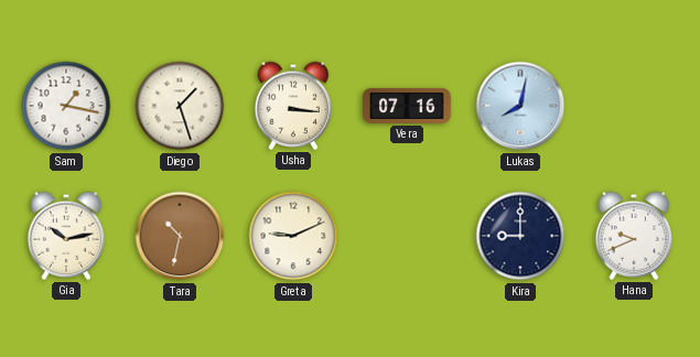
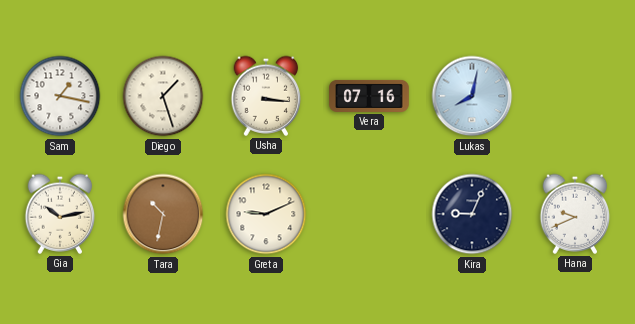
Kira: 9:00 -> 9:04
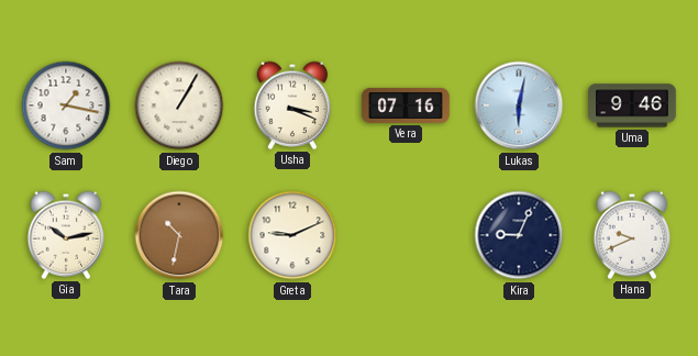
Diego: 1:27 -> 1:05
Usha: 3:16 -> 3:19
Lukas: 8:02 -> 6:02
Uma: none -> 9:46
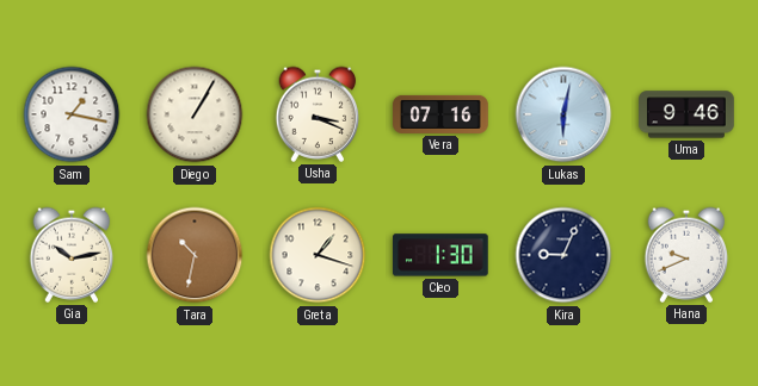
Greta: 9:11 -> 1:18
Cleo: none -> 1:30
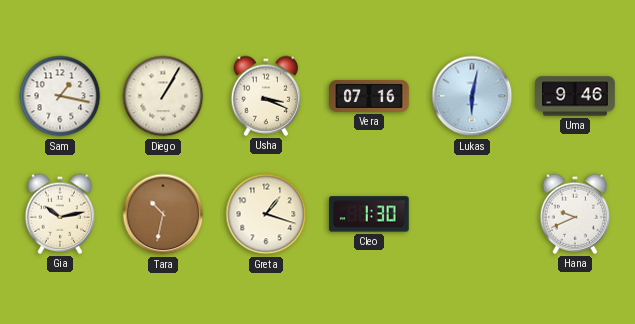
Kira: 9:04 -> none
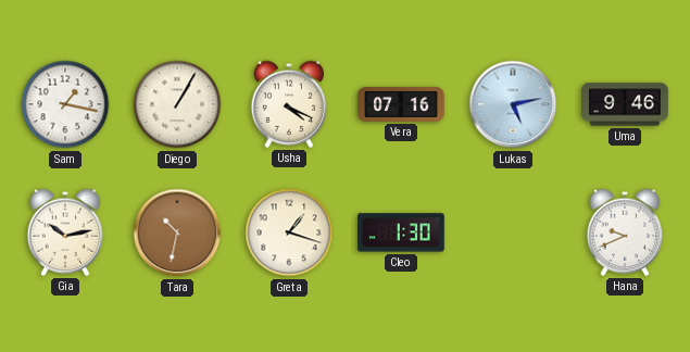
Usha: 3:19 -> 4:19
Lukas: 6:02 -> 5:13
